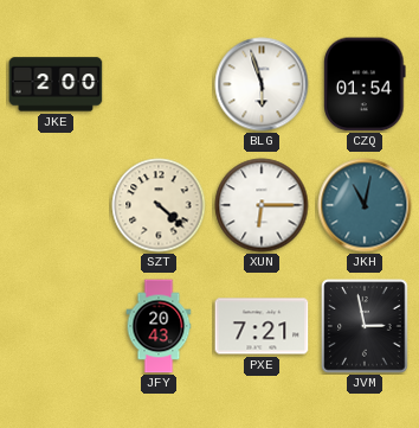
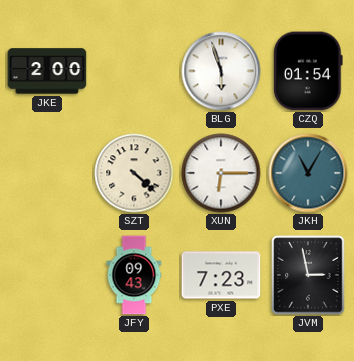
JKH: 11:02 -> 11:05
JFY: 20:43 -> 09:43
PXE: 7:21 -> 7:23
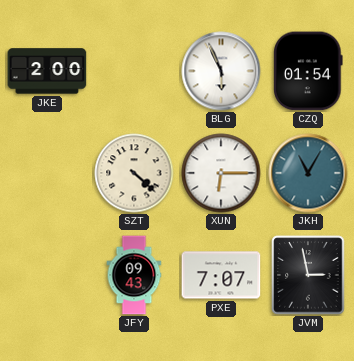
BLG: 5:57 -> 5:56
PXE: 7:23 -> 7:07
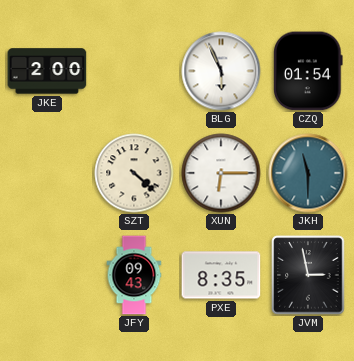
JKH: 11:05 -> 11:30
PXE: 7:07 -> 8:35
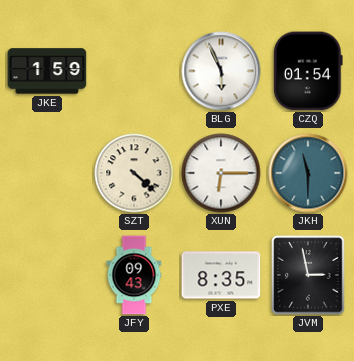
JKE: 2:00 -> 1:59
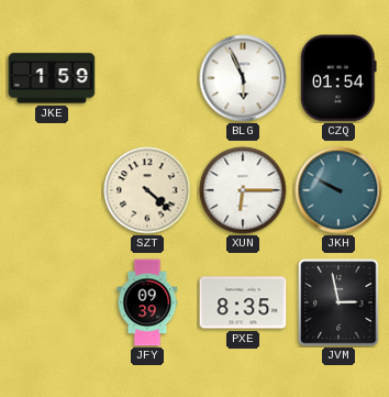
JKH: 11:30 -> 9:50
JFY: 09:43 -> 09:39
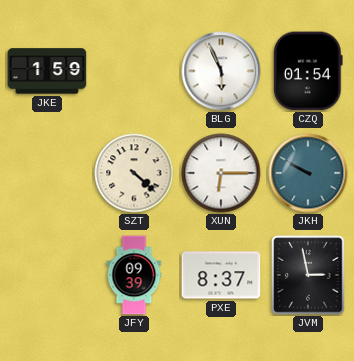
PXE: 8:35 -> 8:37
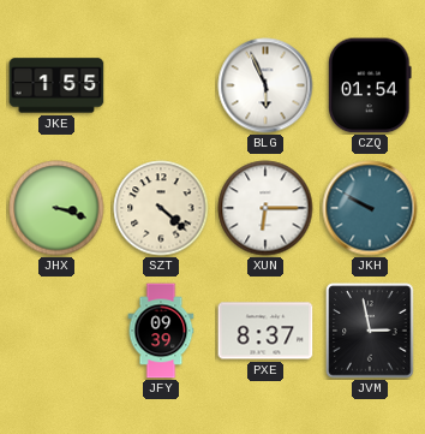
JKE: 1:59 -> 1:55
JHX: none -> 3:18
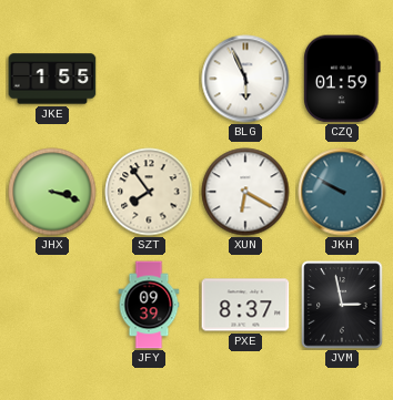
CZQ: 01:54 -> 01:59
SZT: 4:22 -> 7:54
XUN: 6:15 -> 6:20
